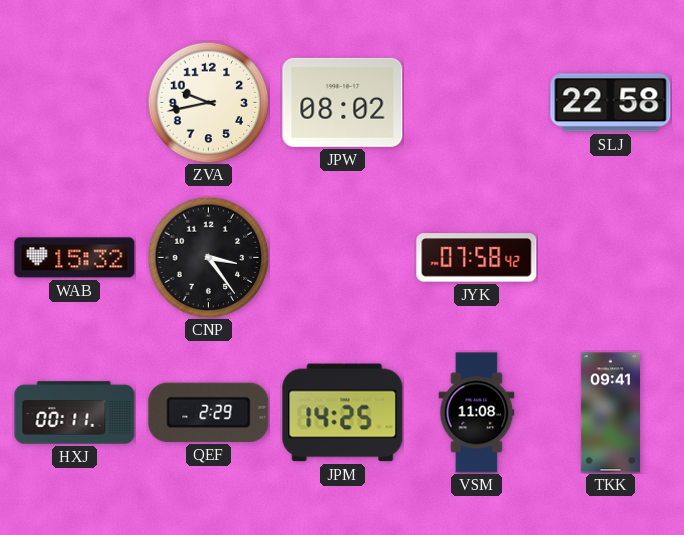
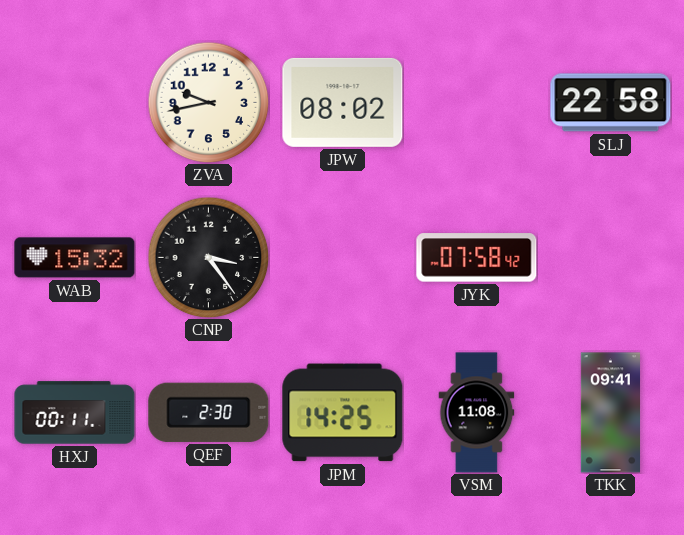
QEF: 2:29 -> 2:30
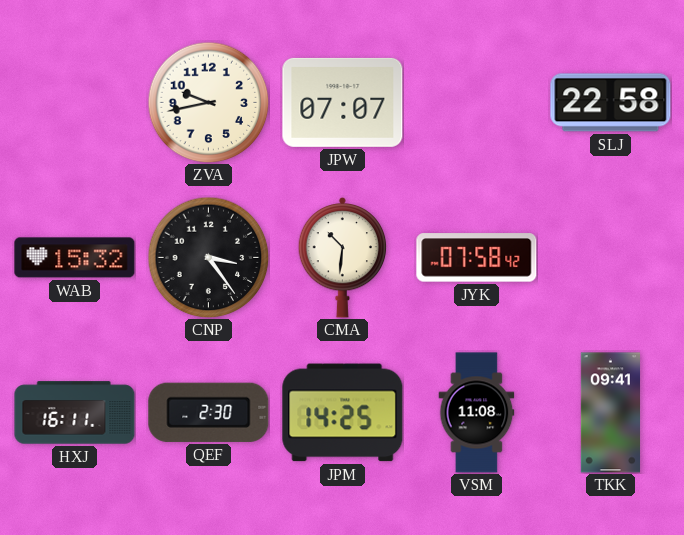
JPW: 08:02 -> 07:07
CMA: none -> 10:31
HXJ: 00:11 -> 16:11
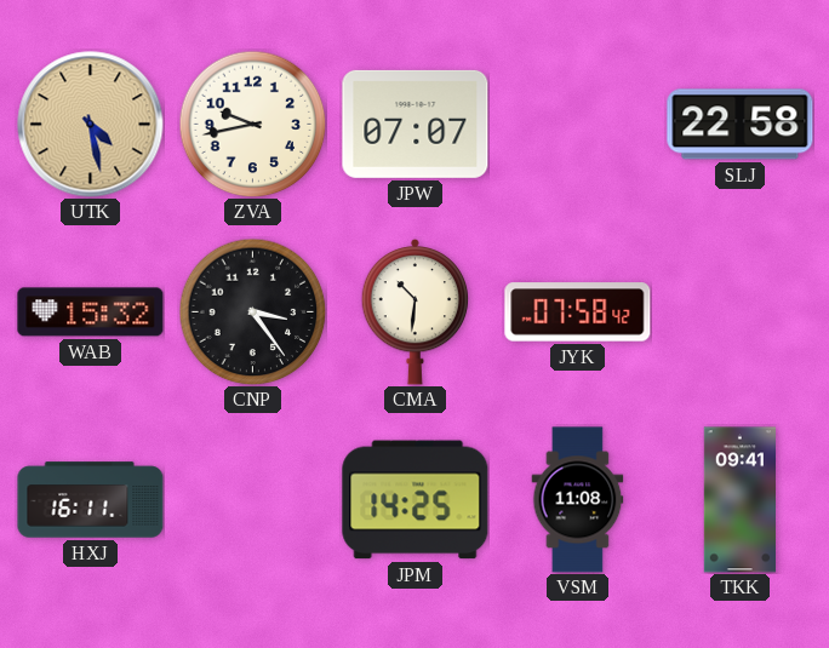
UTK: none -> 4:28
QEF: 2:30 -> none
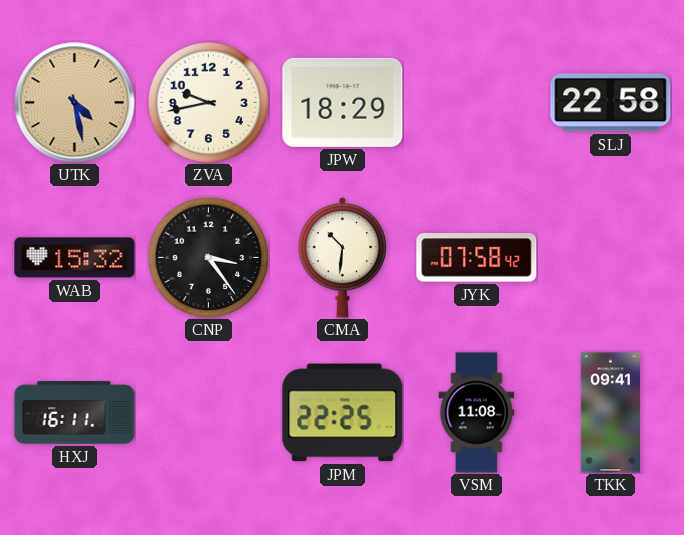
JPW: 07:07 -> 18:29
JPM: 14:25 -> 22:25
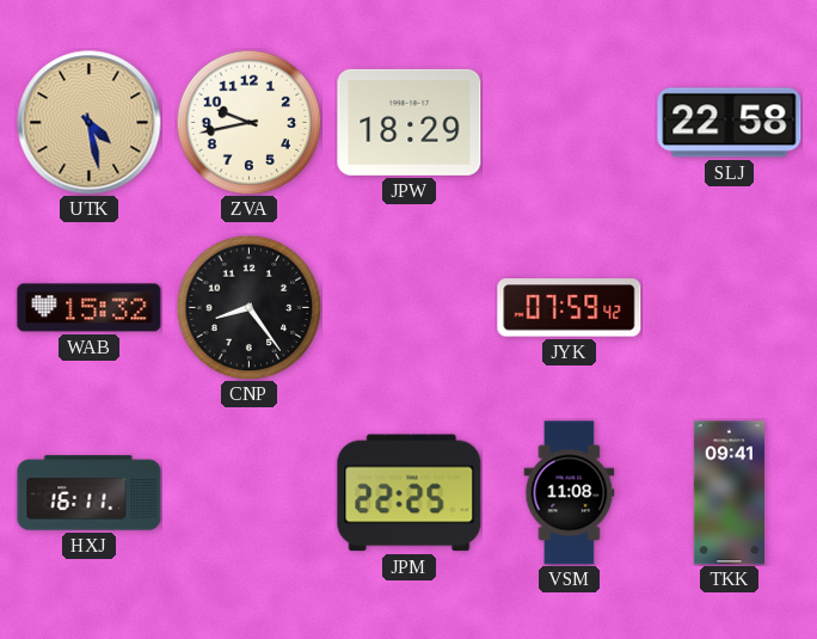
CNP: 3:24 -> 8:24
CMA: 10:31 -> none
JYK: 07:58 -> 07:59
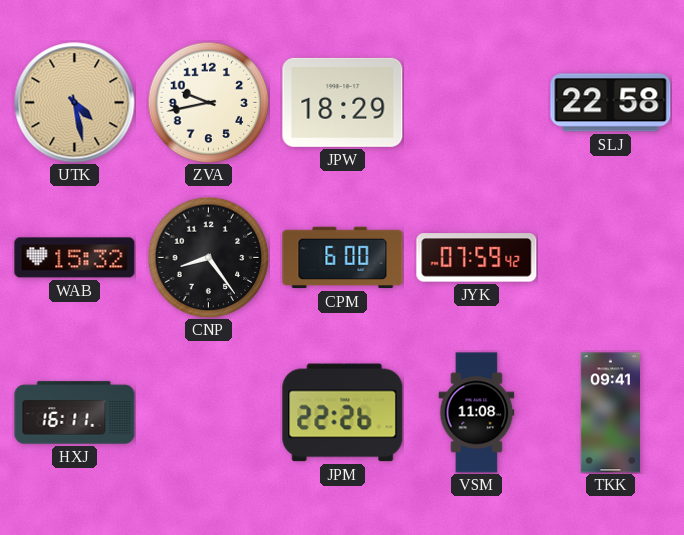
CPM: none -> 6:00
JPM: 22:25 -> 22:26
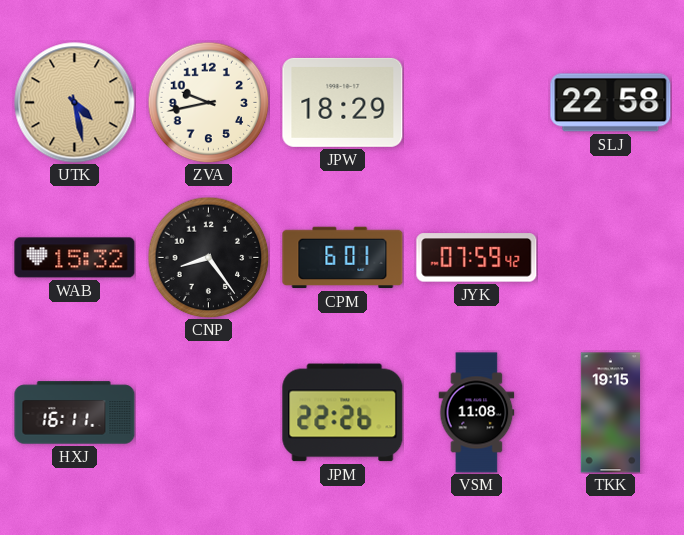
CPM: 6:00 -> 6:01
TKK: 09:41 -> 19:15
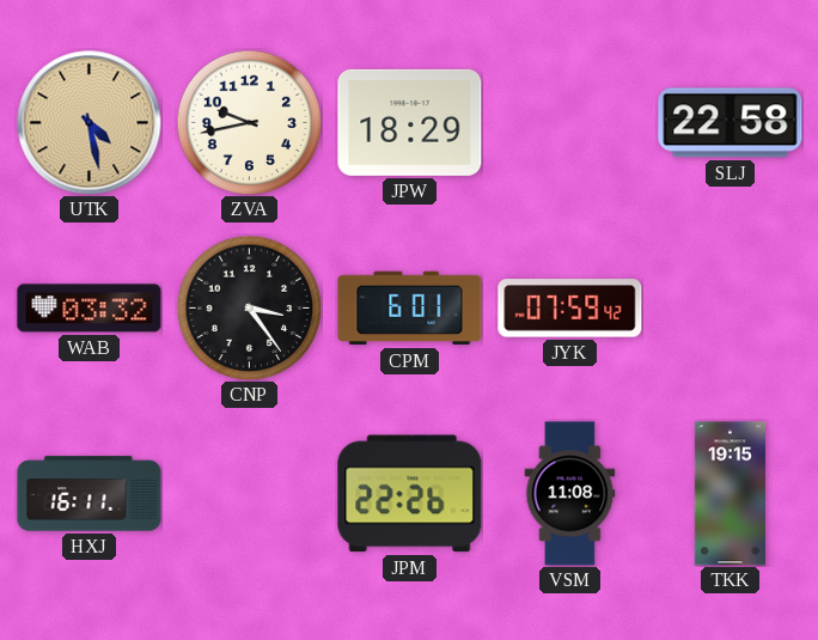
WAB: 15:32 -> 03:32
CNP: 8:24 -> 3:24
